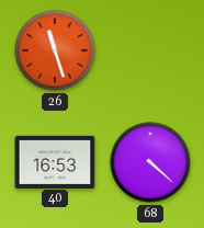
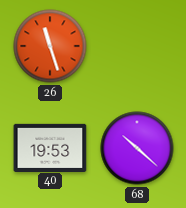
40: 16:53 -> 19:53
68: 4:22 -> 10:22
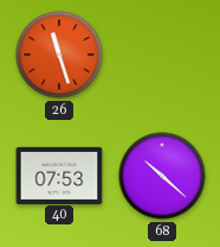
40: 19:53 -> 07:53
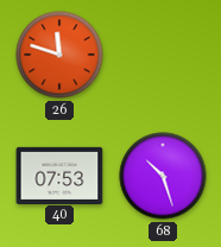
26: 11:27 -> 11:48
68: 10:22 -> 10:27
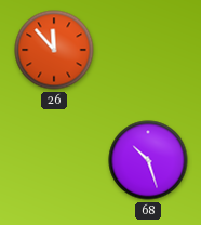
26: 11:48 -> 11:53
40: 07:53 -> none
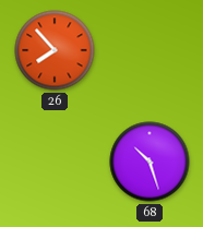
26: 11:53 -> 7:53
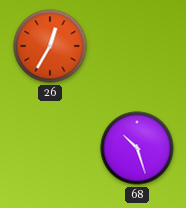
26: 7:53 -> 12:35
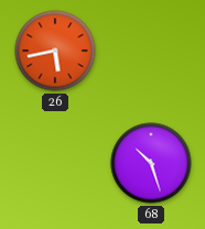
26: 12:35 -> 5:43
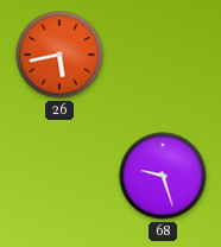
68: 10:27 -> 9:27
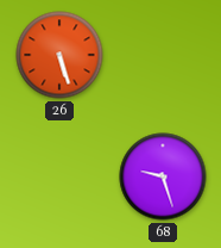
26: 5:43 -> 5:27
